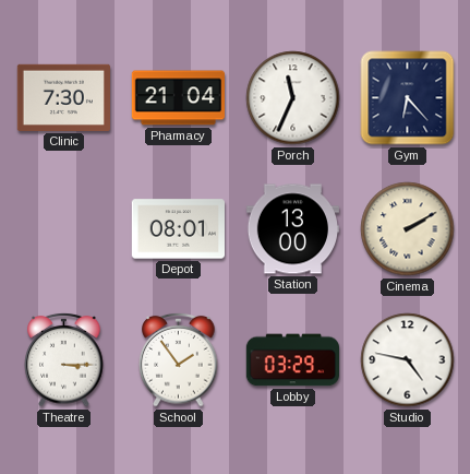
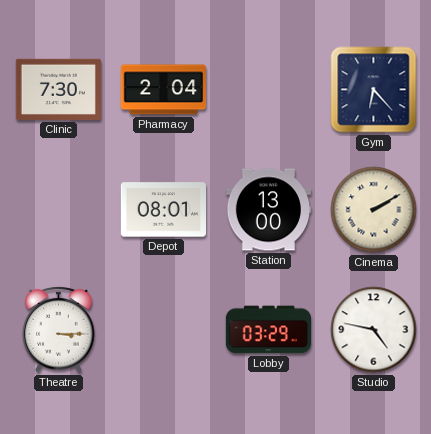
Pharmacy: 21:04 -> 2:04
Porch: 11:34 -> none
School: 1:54 -> none
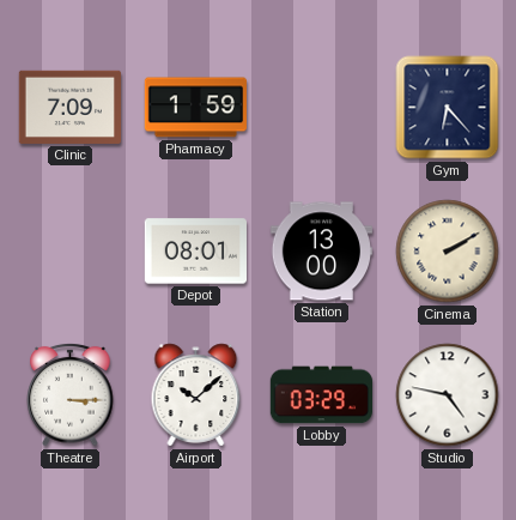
Clinic: 7:30 -> 7:09
Pharmacy: 2:04 -> 1:59
Airport: none -> 10:08
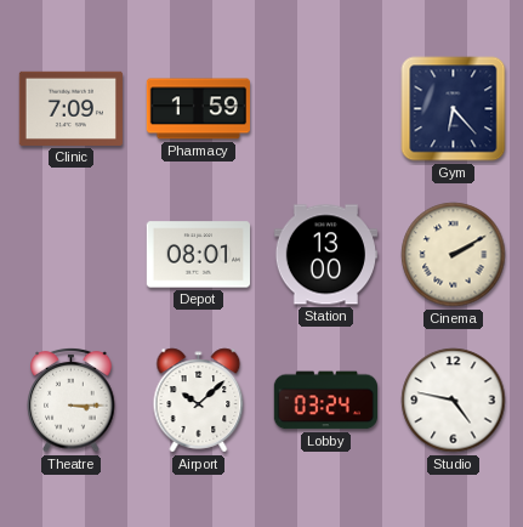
Lobby: 03:29 -> 03:24
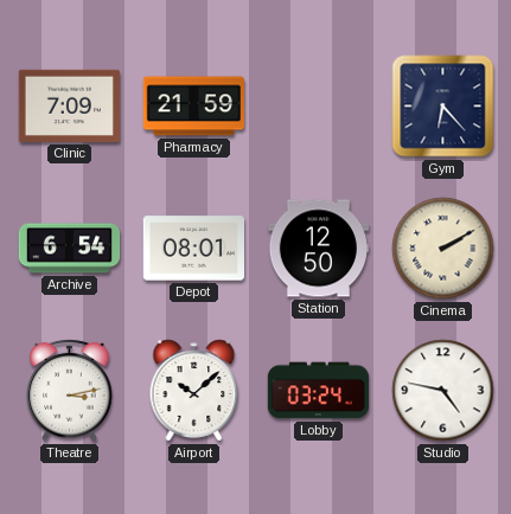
Pharmacy: 1:59 -> 21:59
Archive: none -> 6:54
Station: 13:00 -> 12:50
Theatre: 3:15 -> 3:13
